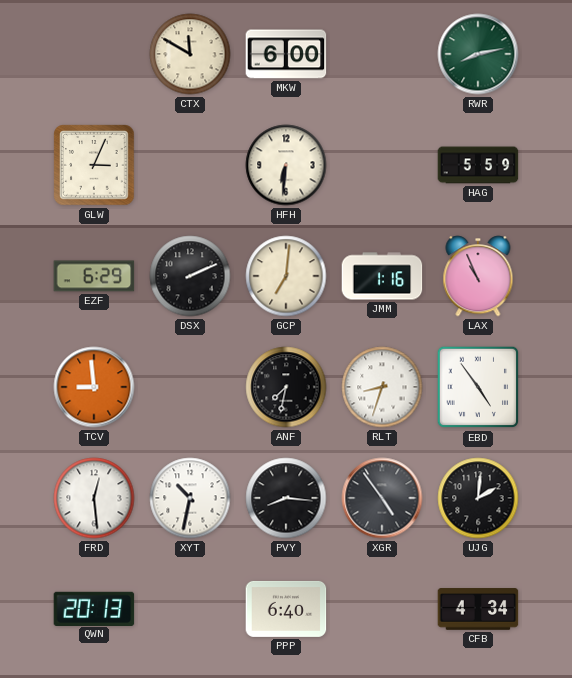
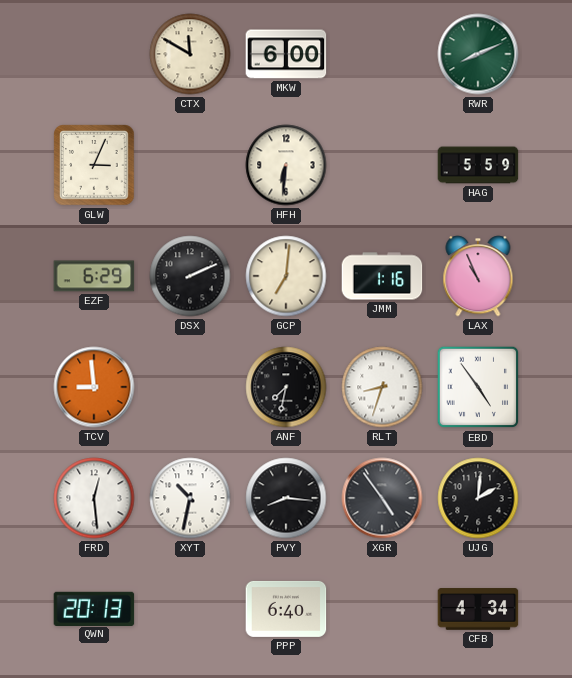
RWR: 8:13 -> 8:11
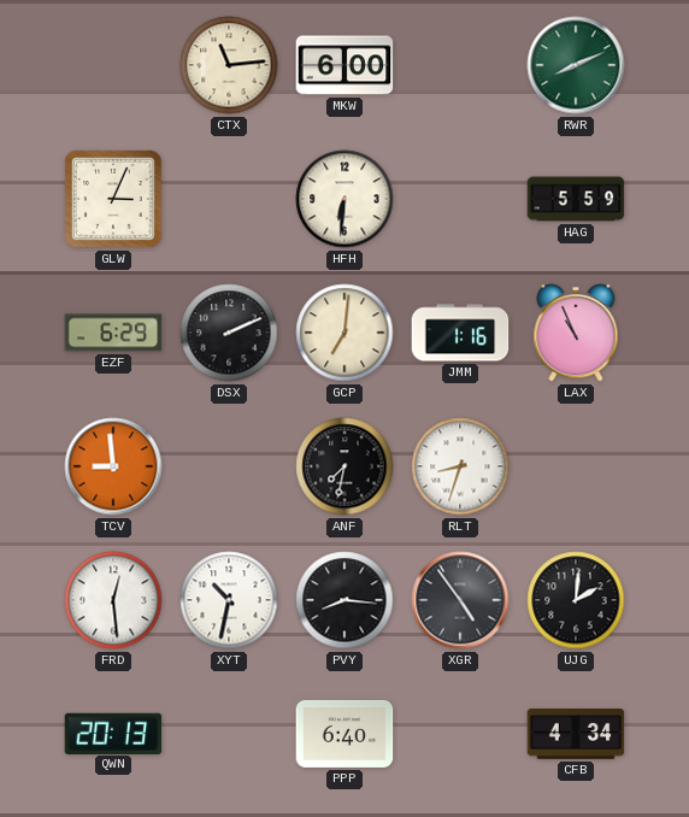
CTX: 11:50 -> 11:14
EBD: 4:54 -> none
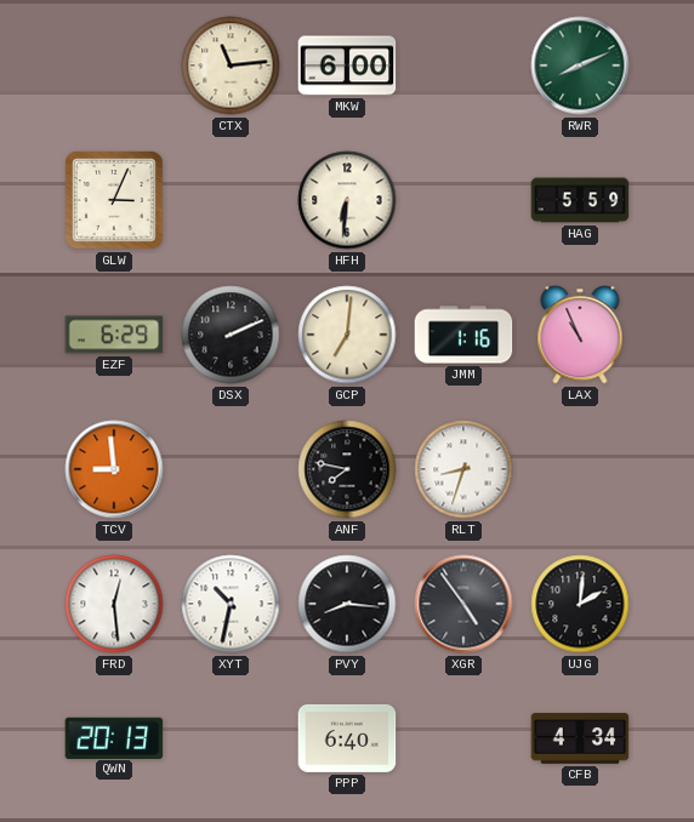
ANF: 7:32 -> 7:47
